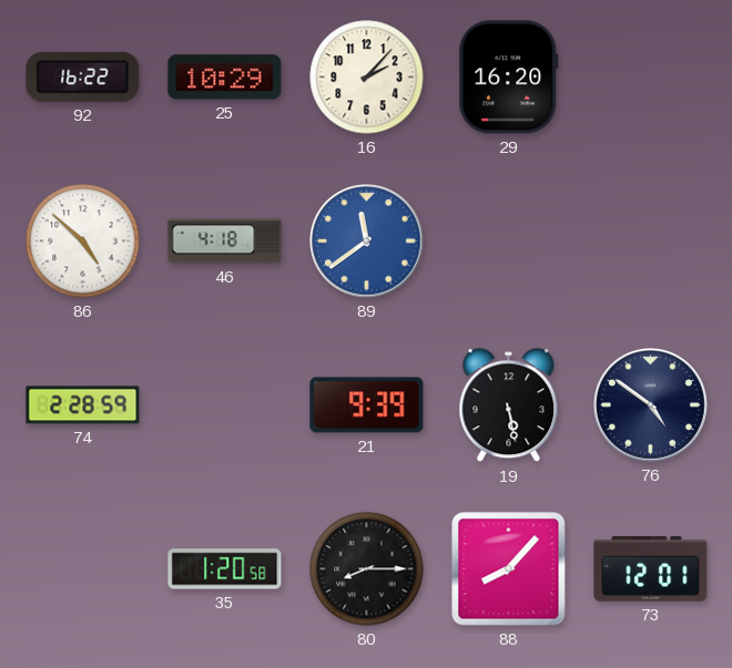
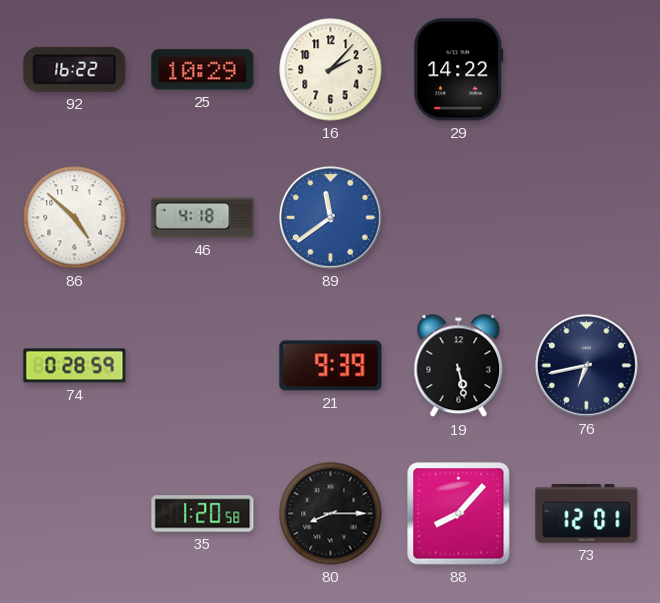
29: 16:20 -> 14:22
74: 2:28 -> 0:28
76: 4:51 -> 6:43
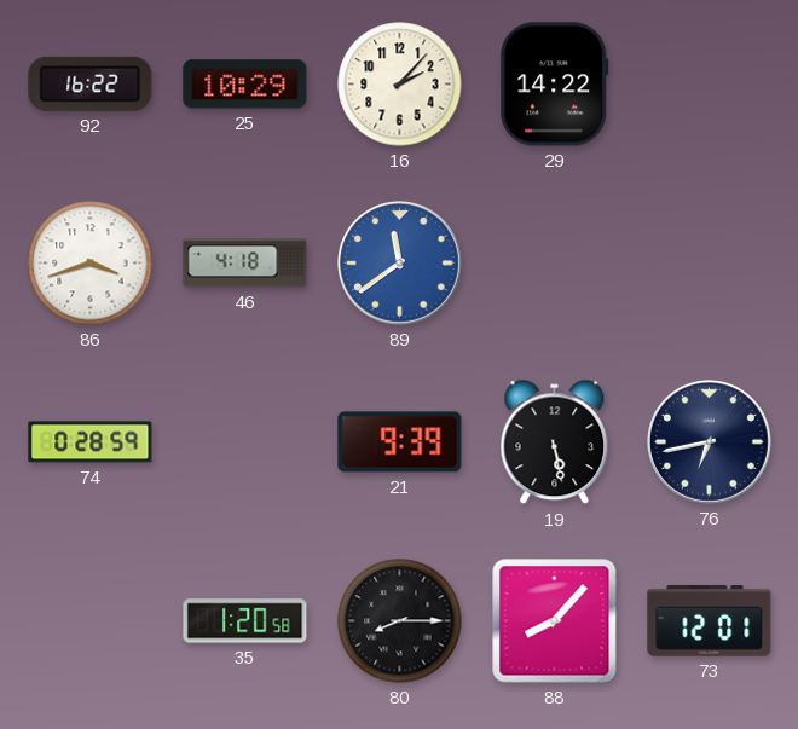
86: 4:52 -> 3:42
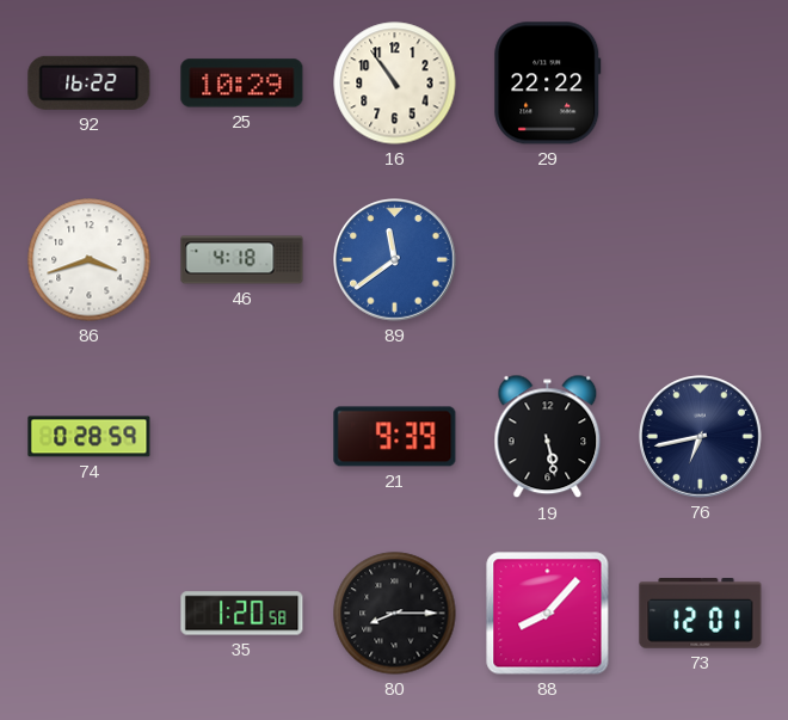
16: 2:07 -> 10:54
29: 14:22 -> 22:22
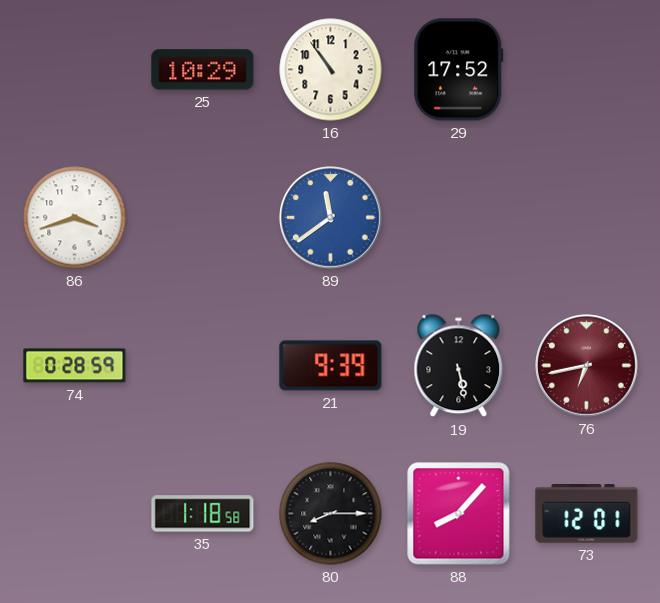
92: 16:22 -> none
29: 22:22 -> 17:52
46: 4:18 -> none
76 dial: navy -> burgundy
35: 1:20 -> 1:18
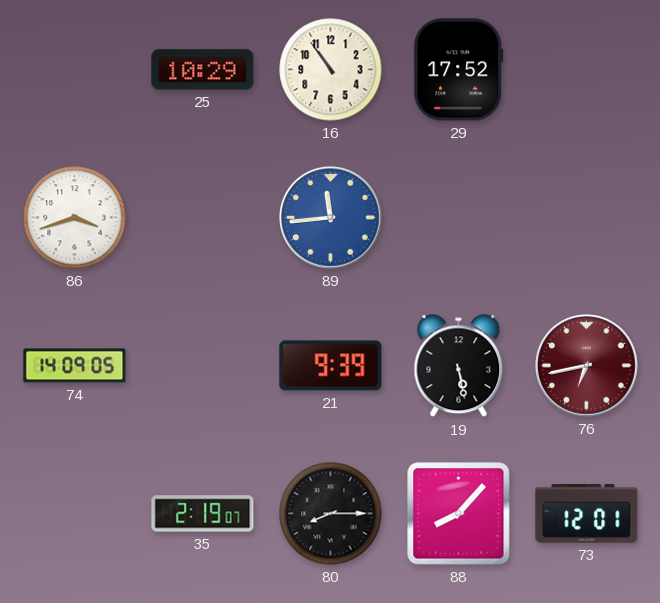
89: 11:39 -> 11:44
74: 0:28 -> 14:09
35: 1:18 -> 2:19
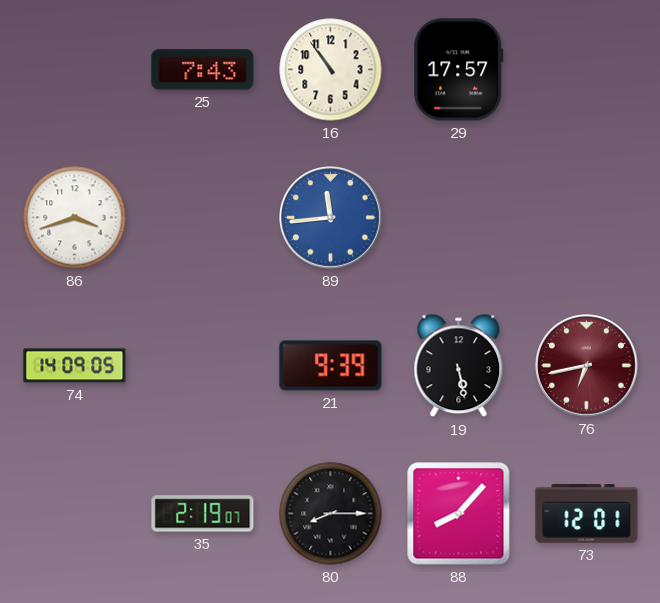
25: 10:29 -> 7:43
29: 17:52 -> 17:57
